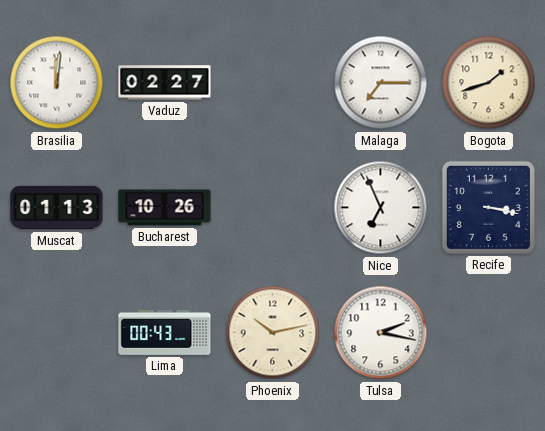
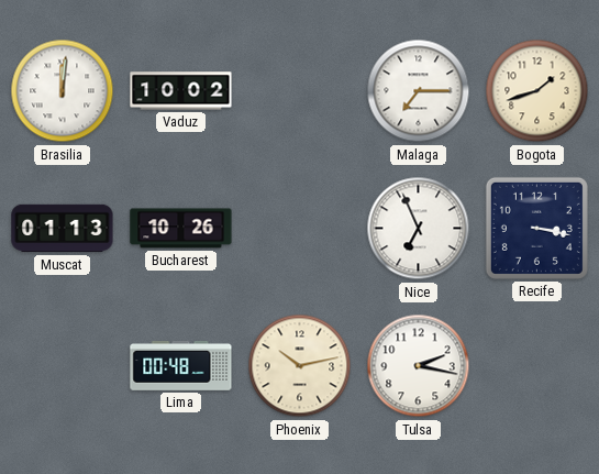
Vaduz: 02:27 -> 10:02
Lima: 00:43 -> 00:48
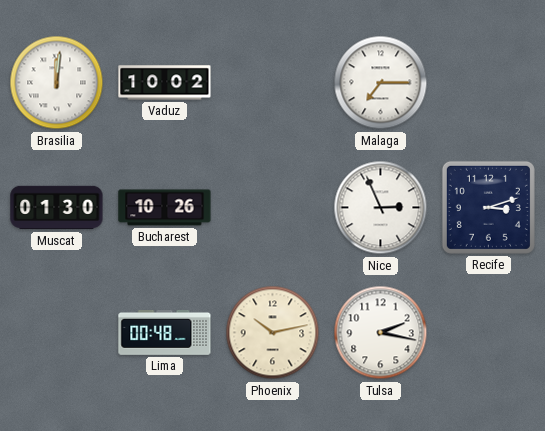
Bogota: 1:42 -> none
Muscat: 01:13 -> 01:30
Nice: 6:56 -> 2:56
Recife: 3:17 -> 3:12
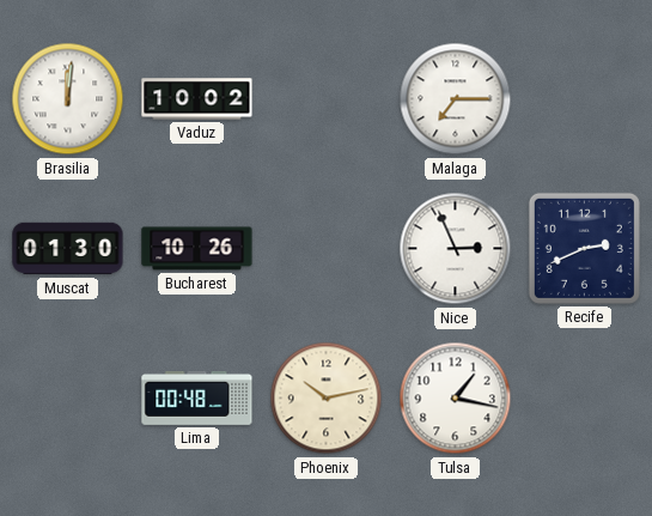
Recife: 3:12 -> 2:41
Tulsa: 2:17 -> 1:17
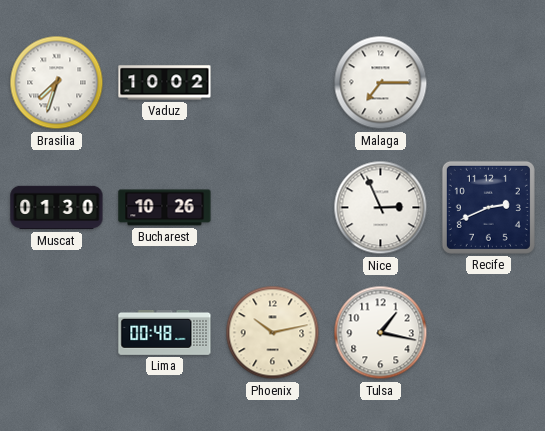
Brasilia: 12:01 -> 7:33
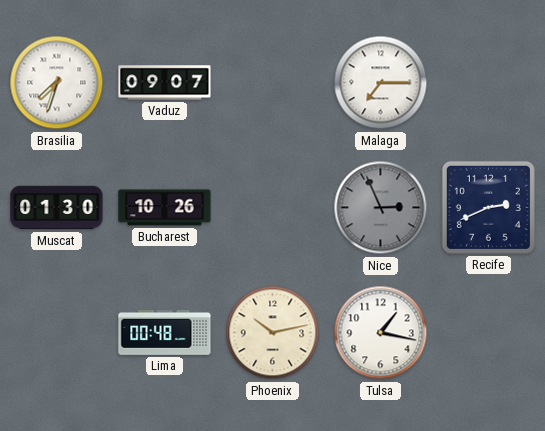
Vaduz: 10:02 -> 09:07
Nice dial: white -> grey
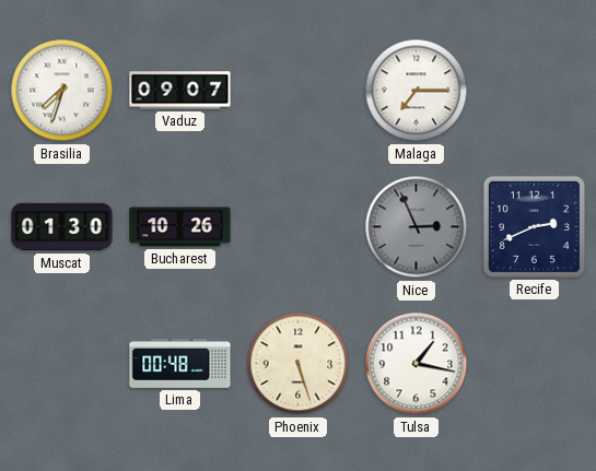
Phoenix: 10:13 -> 5:27
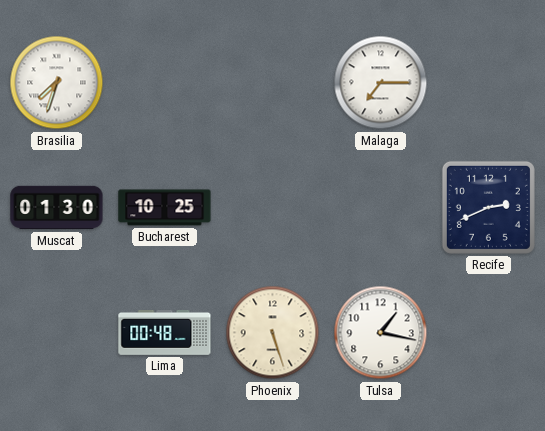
Vaduz: 09:07 -> none
Bucharest: 10:26 -> 10:25
Nice: 2:56 -> none
